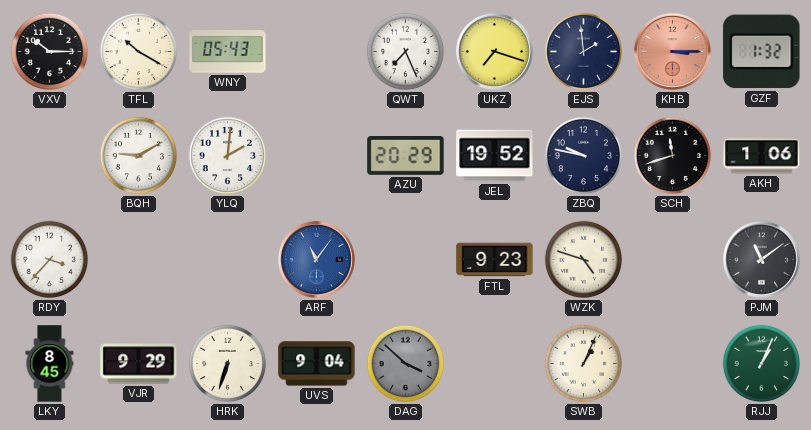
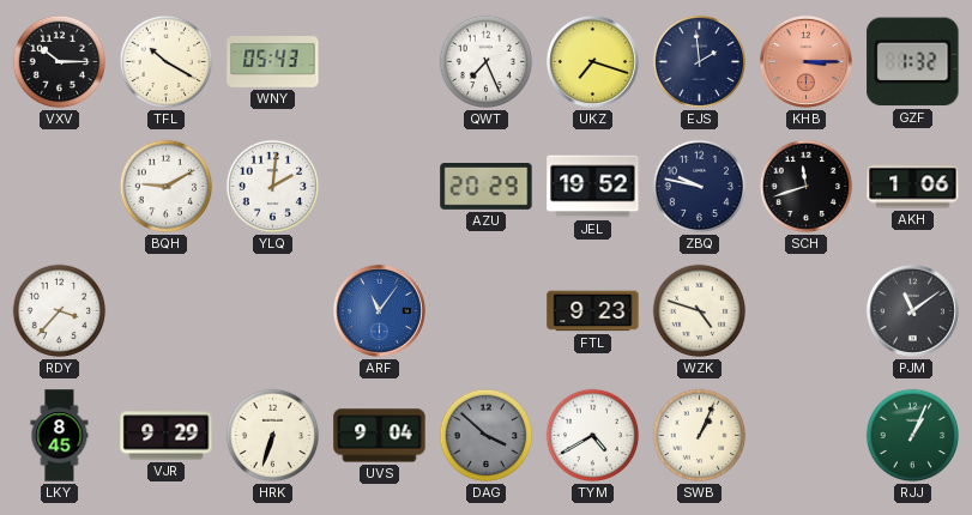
TYM: none -> 4:40
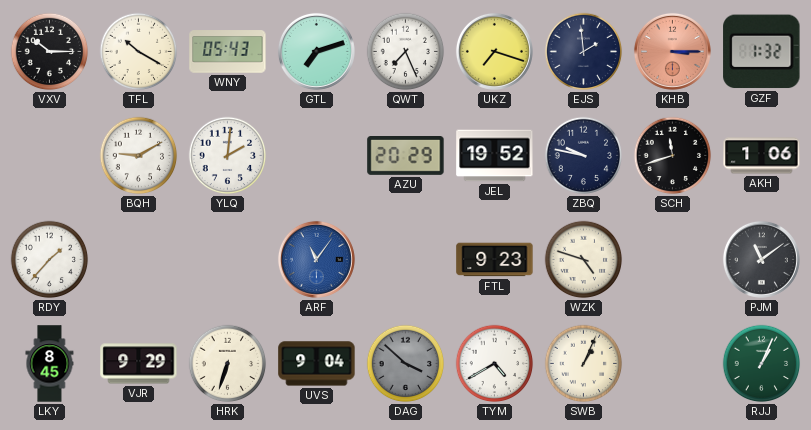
GTL: none -> 7:12
RDY: 3:37 -> 1:37
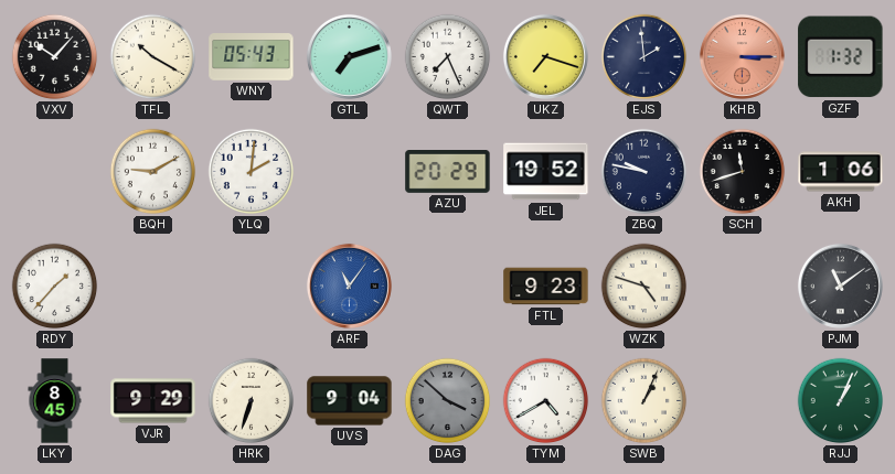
VXV: 10:15 -> 10:07
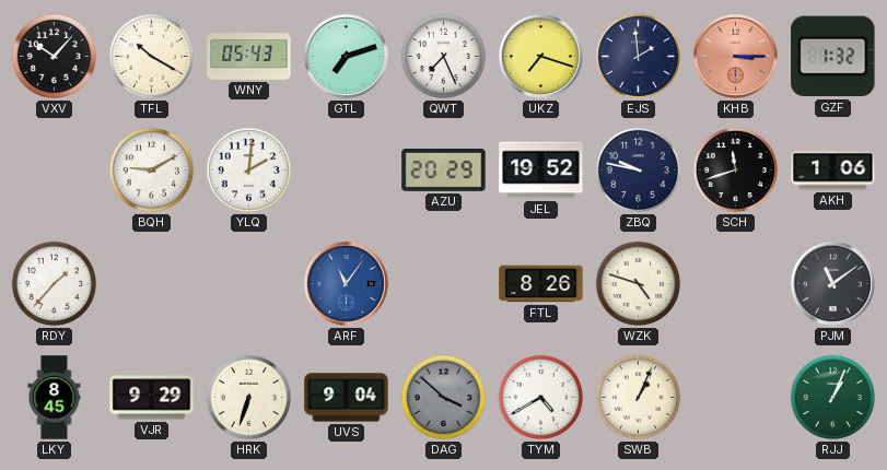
FTL: 9:23 -> 8:26
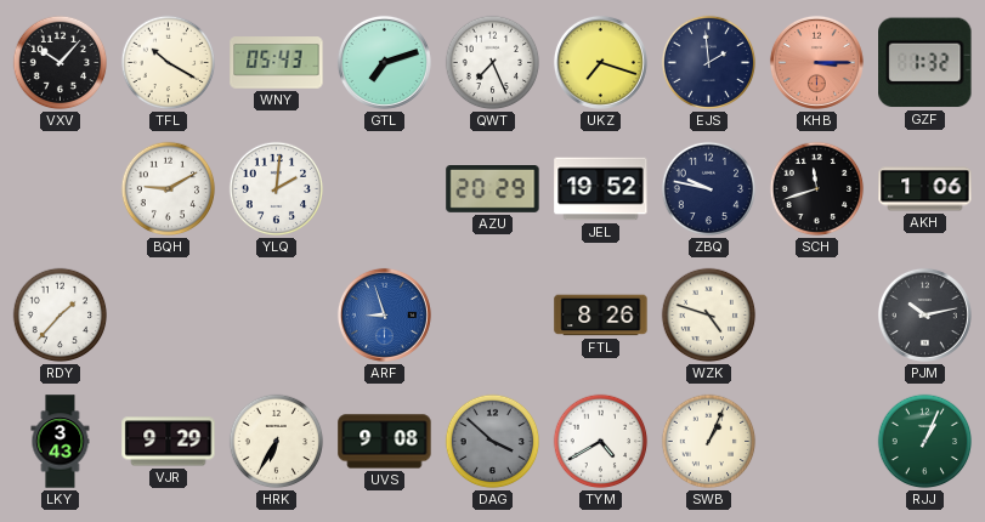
ARF: 11:06 -> 8:57
PJM: 11:09 -> 10:13
LKY: 8:45 -> 3:43
HRK: 6:33 -> 6:35
UVS: 9:04 -> 9:08
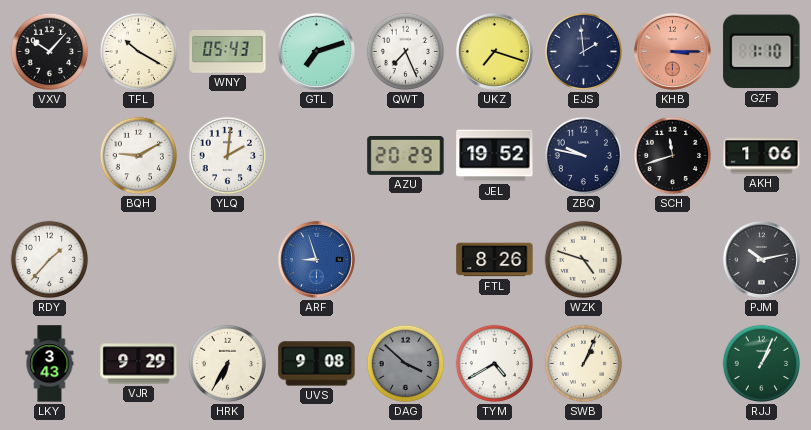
GZF: 1:32 -> 1:10
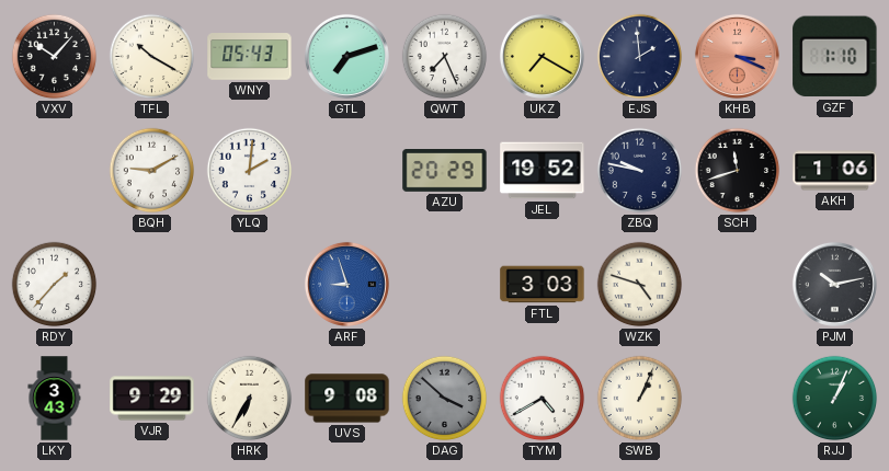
UKZ: 7:18 -> 7:20
KHB: 3:15 -> 3:19
FTL: 8:26 -> 3:03
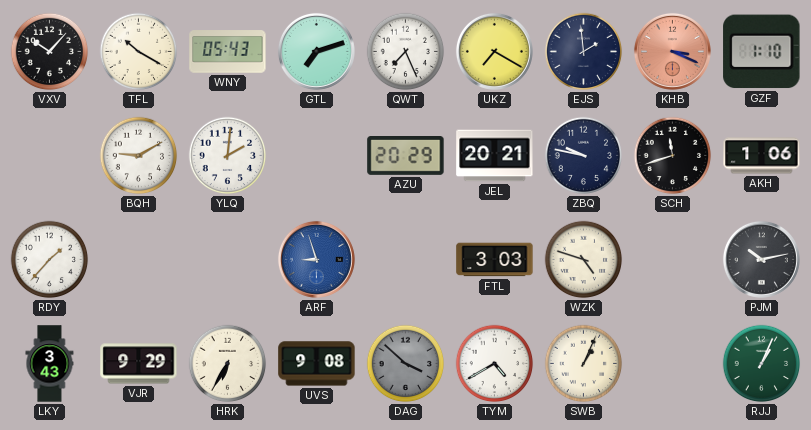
JEL: 19:52 -> 20:21
